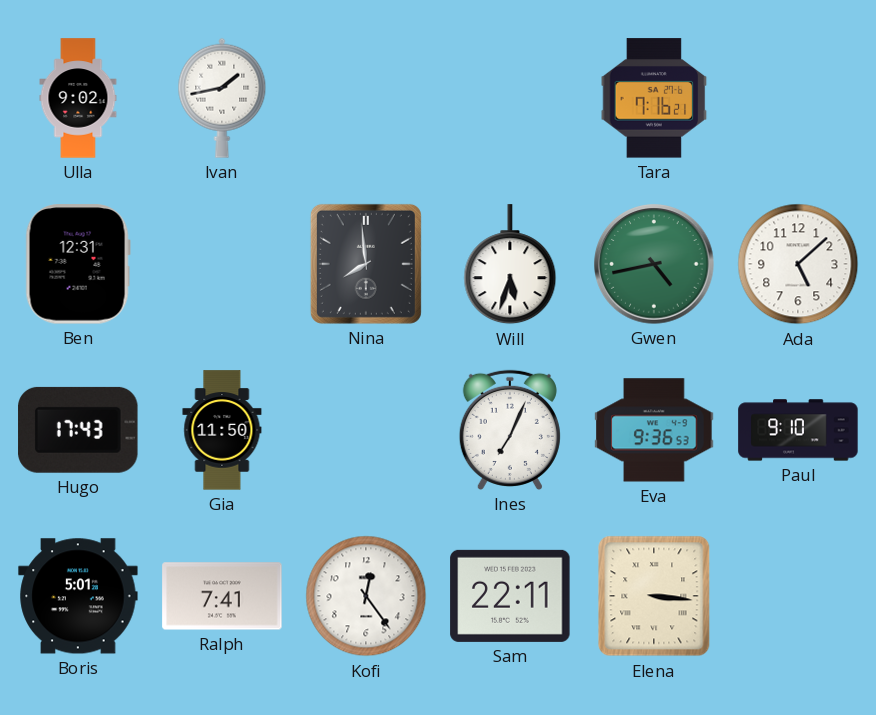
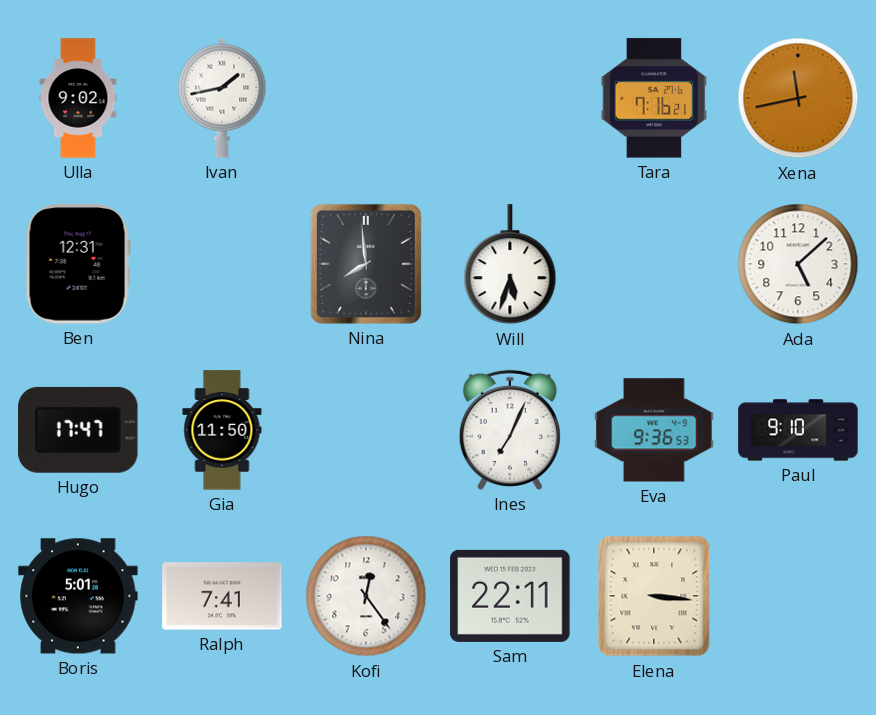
Xena: none -> 11:43
Gwen: 4:43 -> none
Hugo: 17:43 -> 17:47
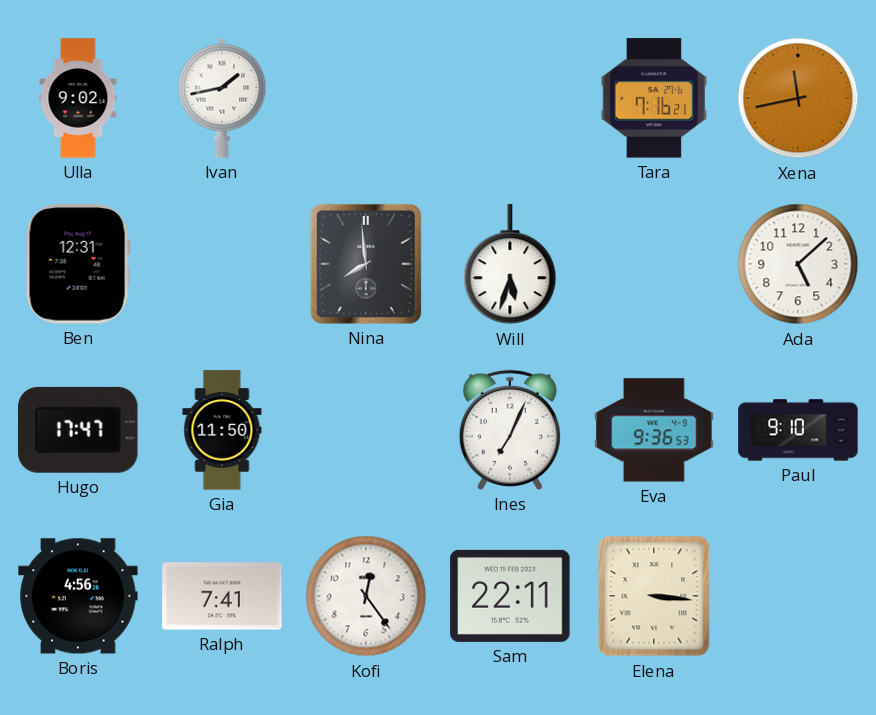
Boris: 5:01 -> 4:56
